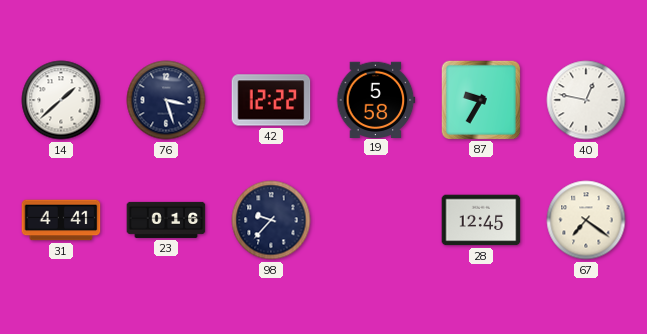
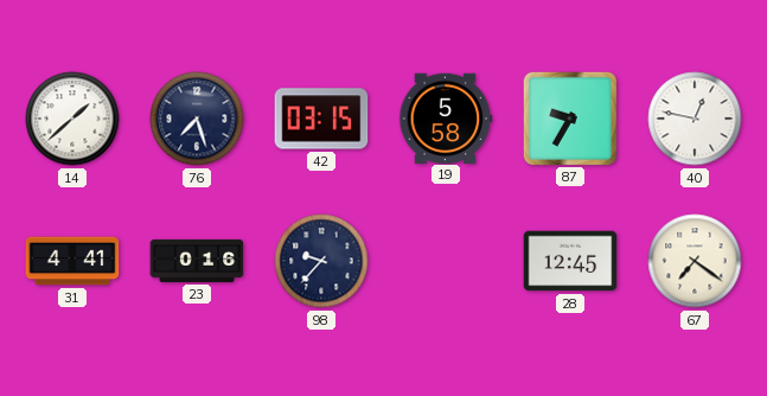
76: 3:27 -> 7:27
42: 12:22 -> 03:15
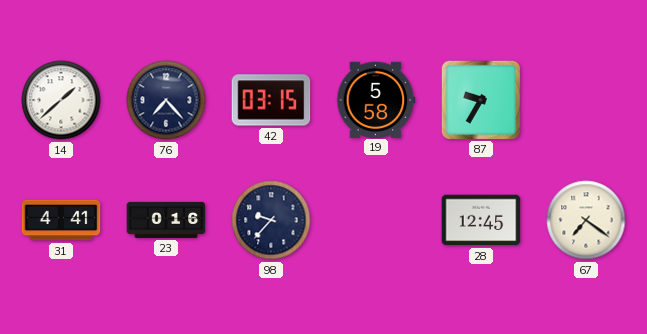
76: 7:27 -> 7:23
40: 12:47 -> none
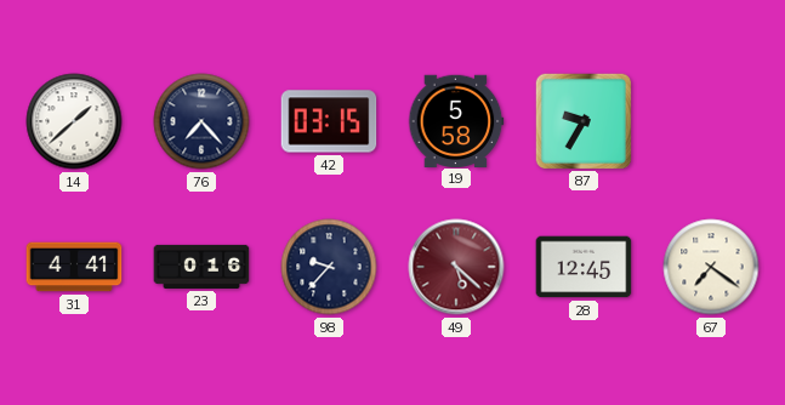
49: none -> 5:22
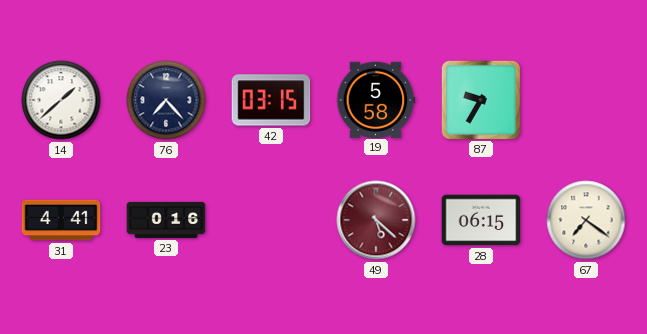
98: 9:37 -> none
28: 12:45 -> 06:15
